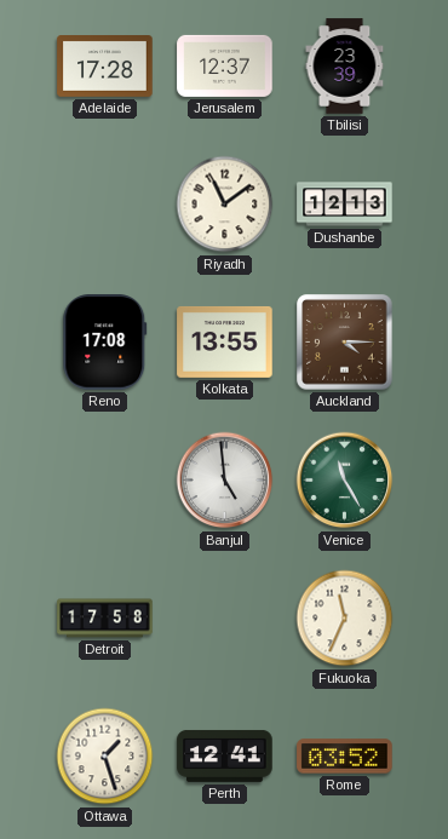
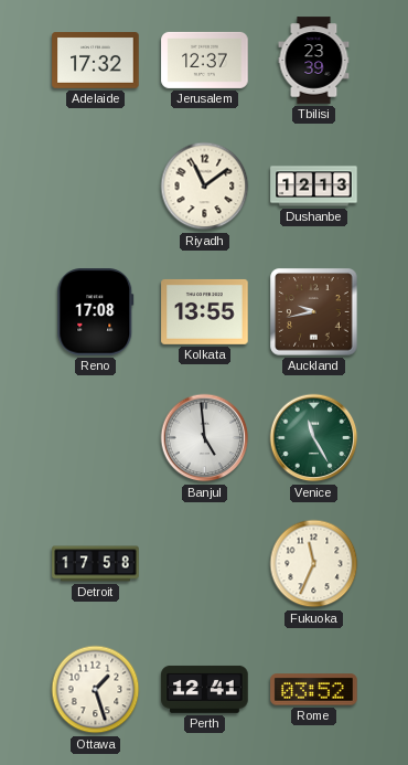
Adelaide: 17:28 -> 17:32
Auckland: 4:15 -> 9:43
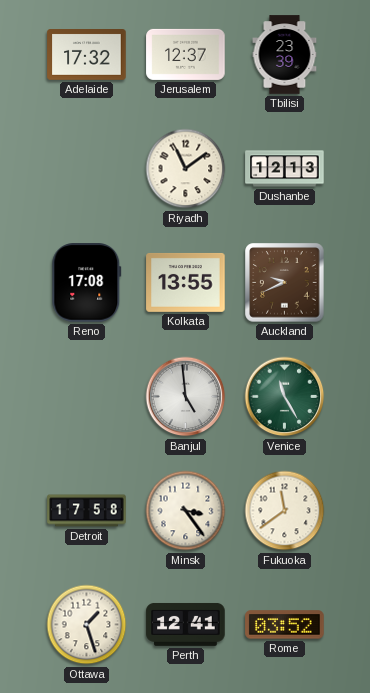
Auckland: 9:43 -> 9:41
Minsk: none -> 3:24
Fukuoka: 11:34 -> 11:39
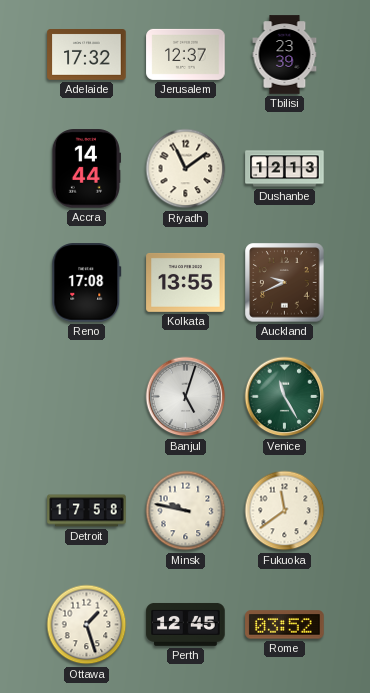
Accra: none -> 14:44
Banjul: 4:59 -> 5:03
Minsk: 3:24 -> 9:47
Perth: 12:41 -> 12:45
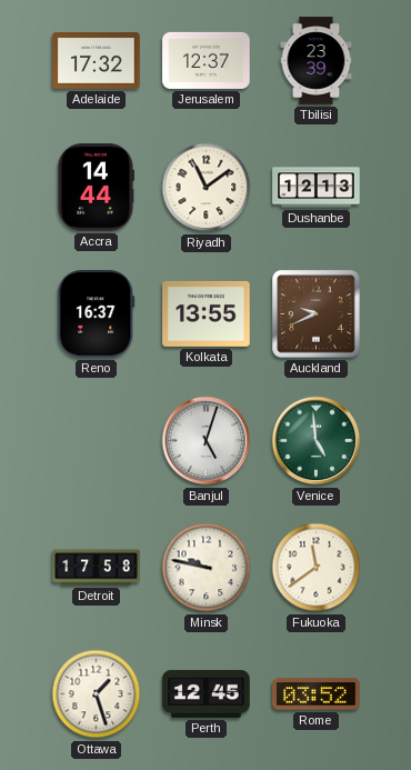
Reno: 17:08 -> 16:37
Venice: 11:25 -> 4:59
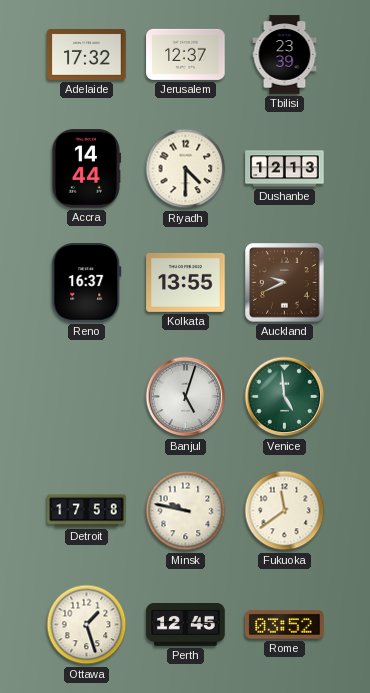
Riyadh: 11:09 -> 4:30
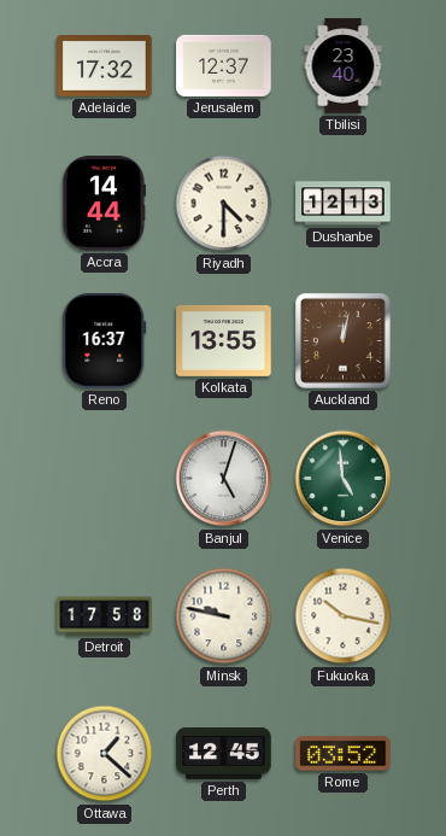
Tbilisi: 23:39 -> 23:40
Auckland: 9:41 -> 12:02
Fukuoka: 11:39 -> 10:17
Ottawa: 1:27 -> 1:22
